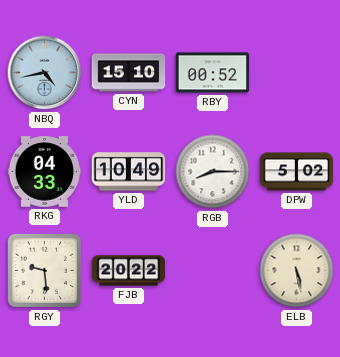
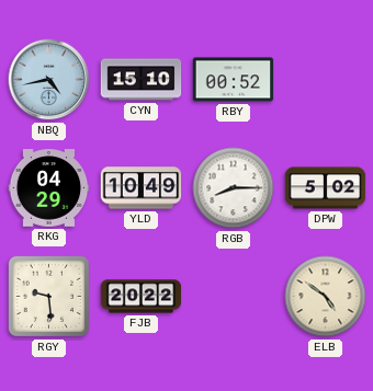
RKG: 04:33 -> 04:29
ELB: 5:28 -> 4:51
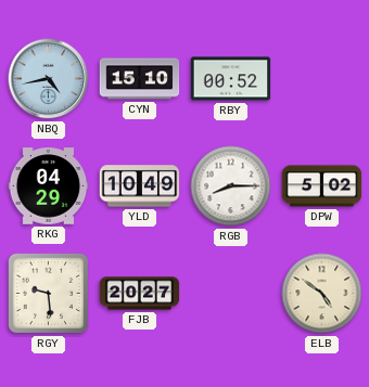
FJB: 20:22 -> 20:27
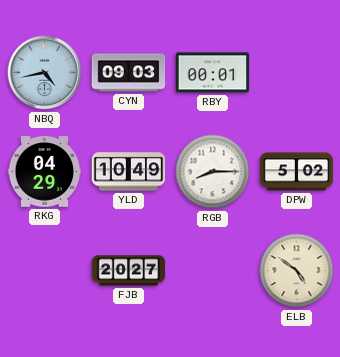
CYN: 15:10 -> 09:03
RBY: 00:52 -> 00:01
RGY: 9:29 -> none
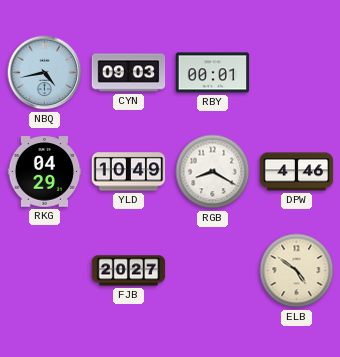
RGB: 8:15 -> 8:20
DPW: 5:02 -> 4:46
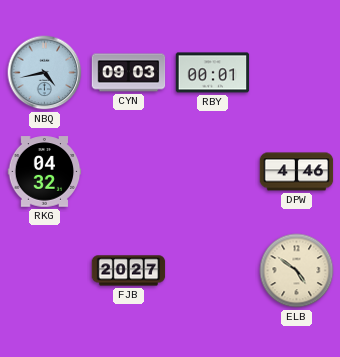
RKG: 04:29 -> 04:32
YLD: 10:49 -> none
RGB: 8:20 -> none
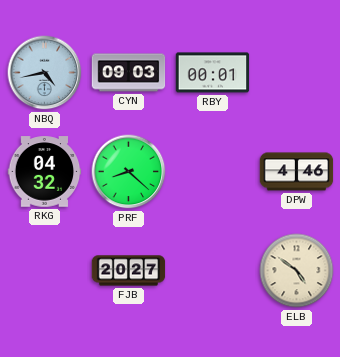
PRF: none -> 8:22
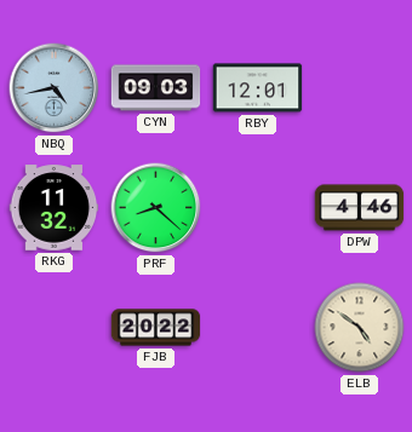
RBY: 00:01 -> 12:01
RKG: 04:32 -> 11:32
FJB: 20:27 -> 20:22
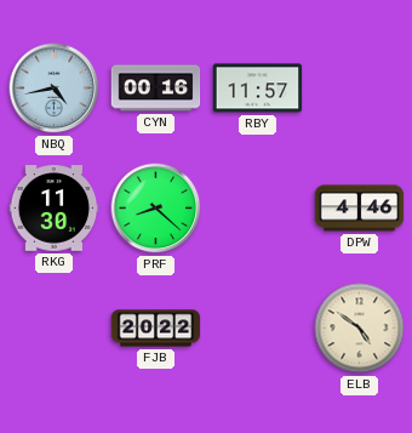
CYN: 09:03 -> 00:16
RBY: 12:01 -> 11:57
RKG: 11:32 -> 11:30
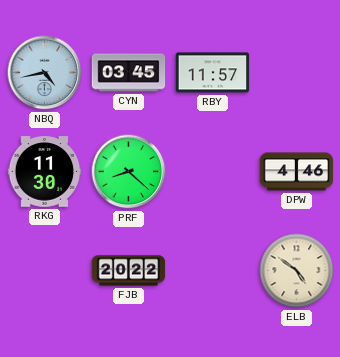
CYN: 00:16 -> 03:45
